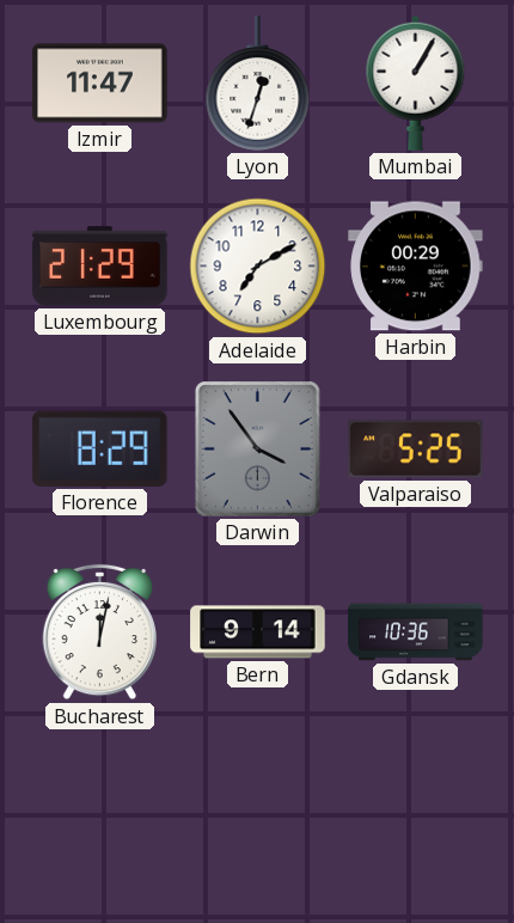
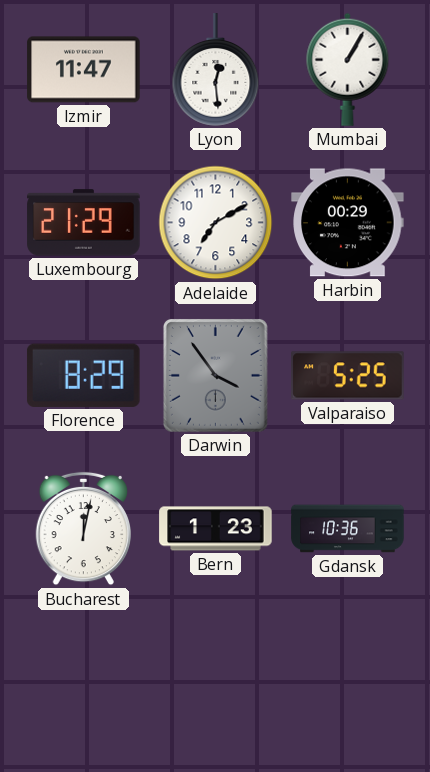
Lyon: 12:33 -> 12:29
Bern: 9:14 -> 1:23
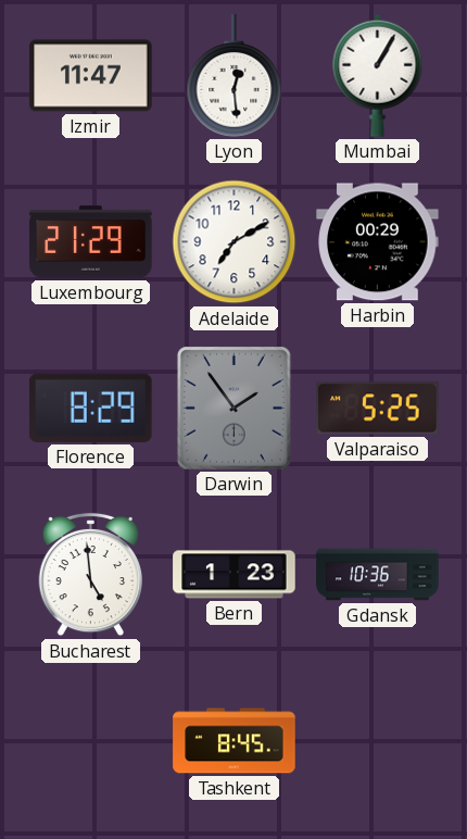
Darwin: 3:54 -> 1:54
Bucharest: 12:02 -> 4:59
Tashkent: none -> 8:45
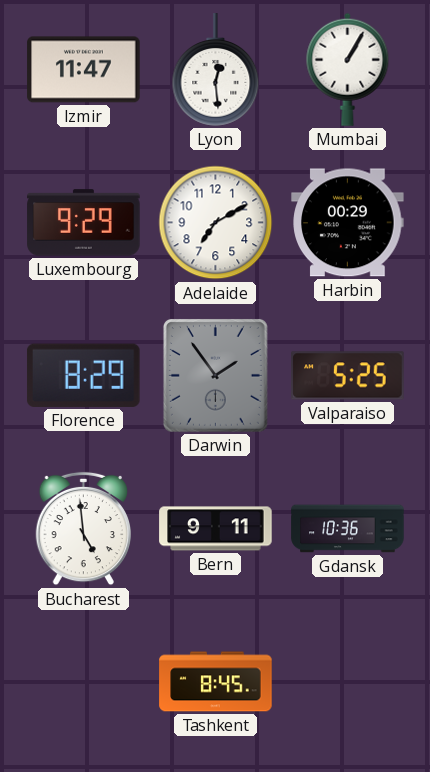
Luxembourg: 21:29 -> 9:29
Bern: 1:23 -> 9:11
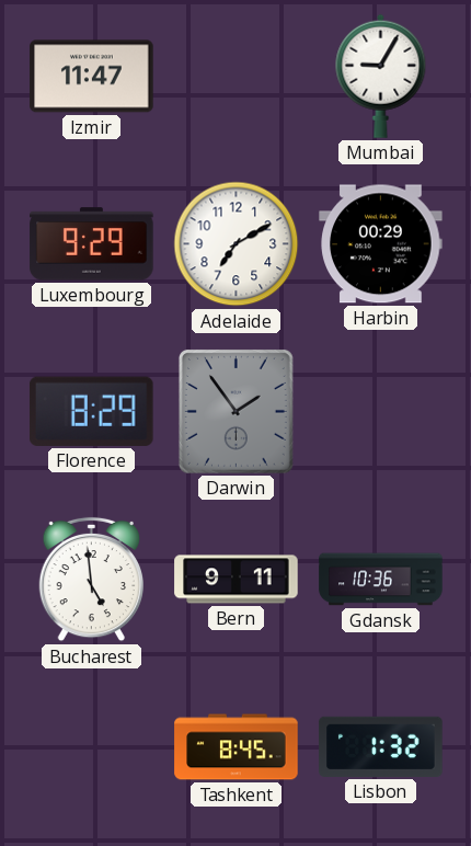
Lyon: 12:29 -> none
Mumbai: 1:05 -> 9:05
Valparaiso: 5:25 -> none
Lisbon: none -> 1:32
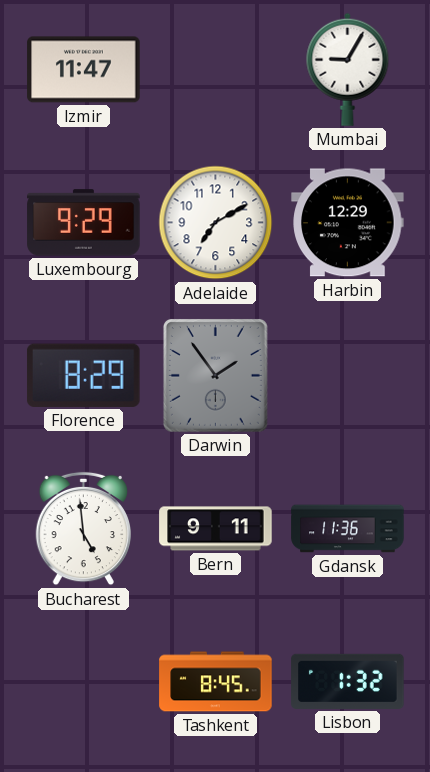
Harbin: 00:29 -> 12:29
Gdansk: 10:36 -> 11:36
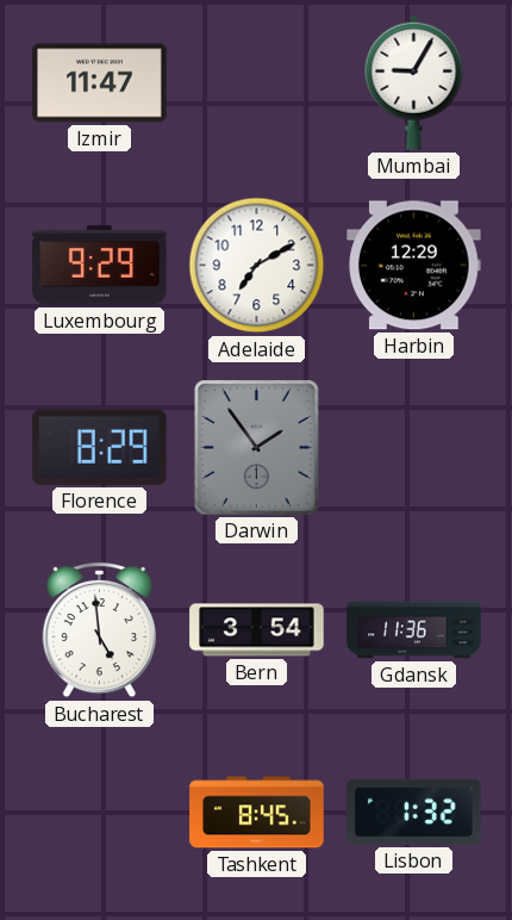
Bern: 9:11 -> 3:54
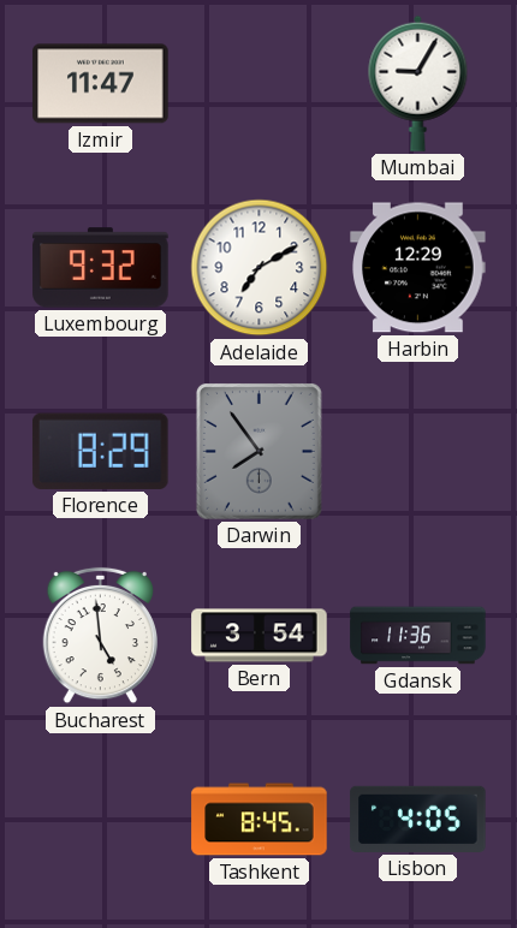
Luxembourg: 9:29 -> 9:32
Darwin: 1:54 -> 7:54
Lisbon: 1:32 -> 4:05
